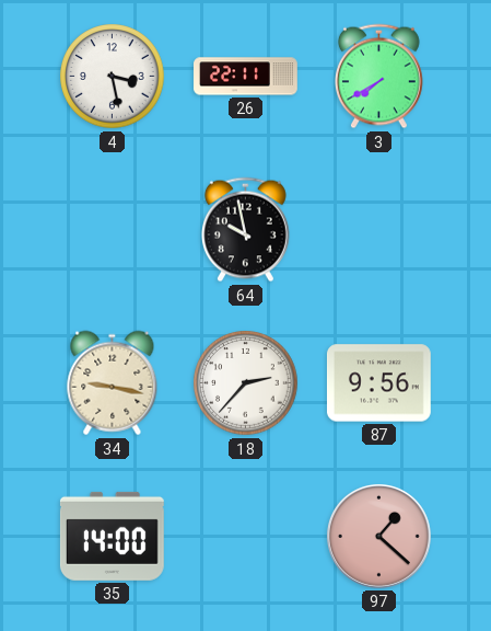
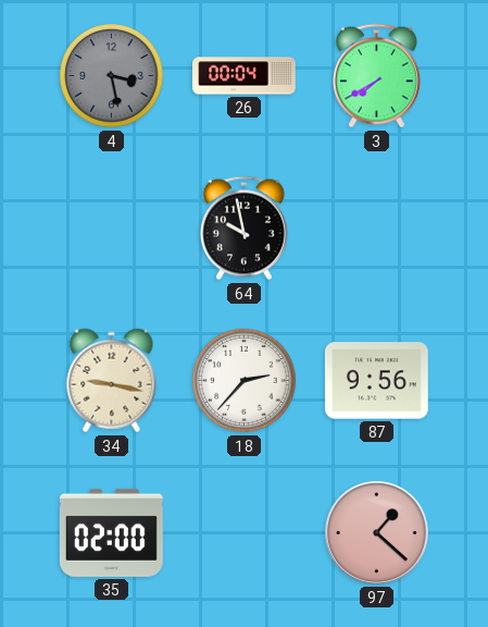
4 dial: white -> grey
26: 22:11 -> 00:04
35: 14:00 -> 02:00
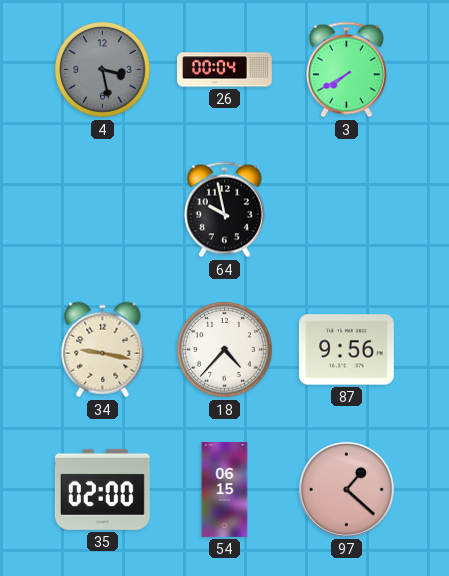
18: 2:37 -> 4:37
54: none -> 06:15
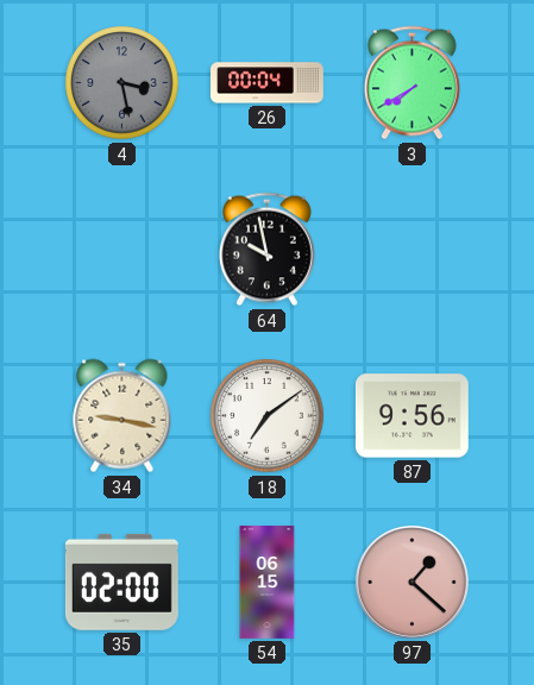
18: 4:37 -> 7:09
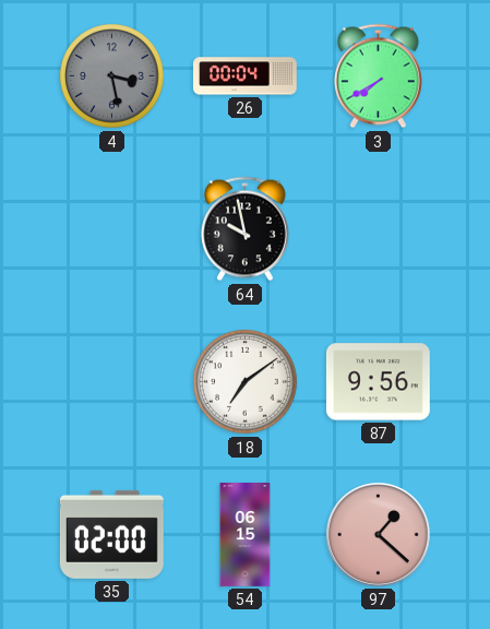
34: 9:17 -> none
